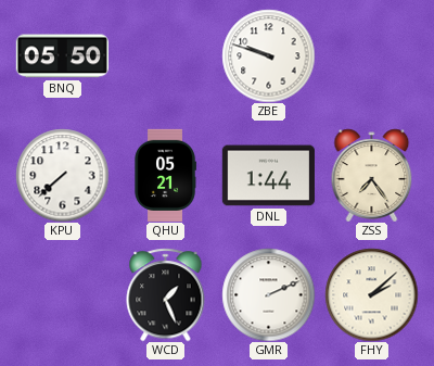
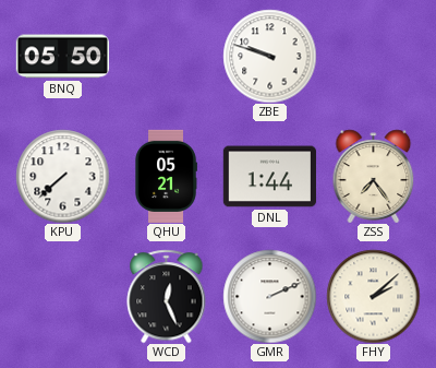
WCD: 1:26 -> 12:26
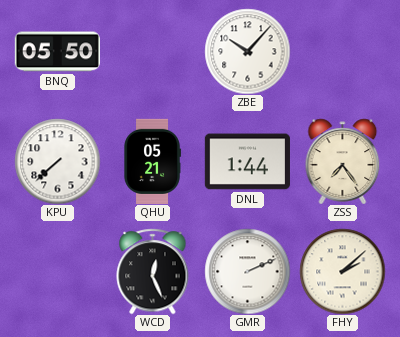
ZBE: 9:48 -> 10:07
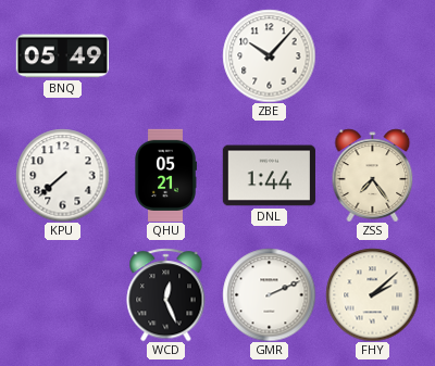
BNQ: 05:50 -> 05:49
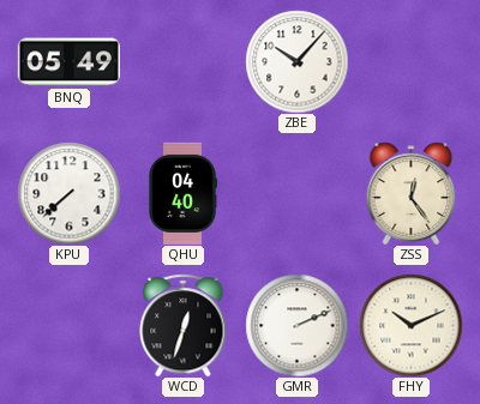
QHU: 05:21 -> 04:40
DNL: 1:44 -> none
ZSS: 7:24 -> 12:24
WCD: 12:26 -> 12:33
FHY: 2:08 -> 10:11
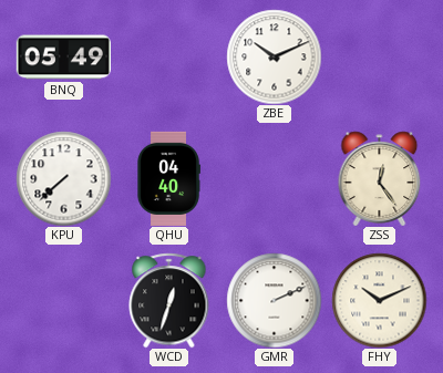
ZBE: 10:07 -> 10:11
